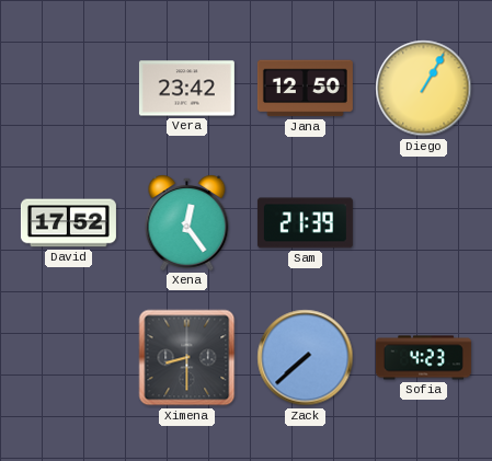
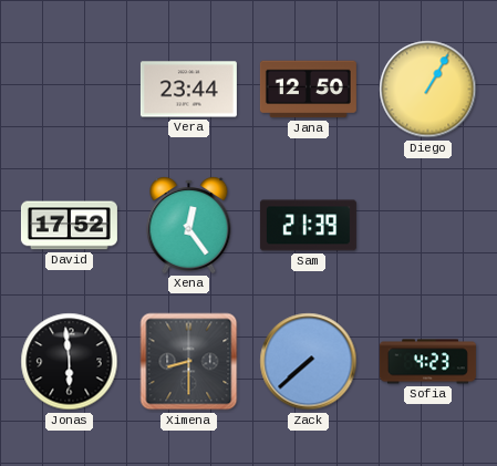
Vera: 23:42 -> 23:44
Jonas: none -> 5:59
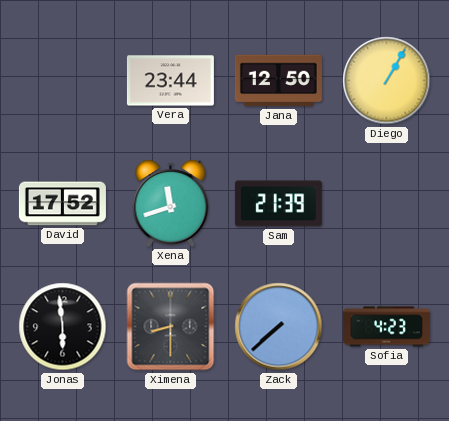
Xena: 12:24 -> 11:42
